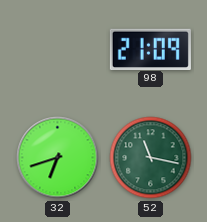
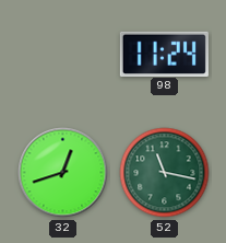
98: 21:09 -> 11:24
32: 6:42 -> 12:42
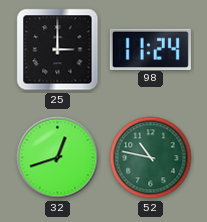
25: none -> 3:00
52: 11:17 -> 10:47
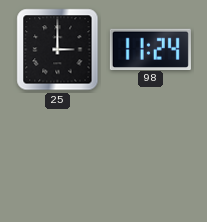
32: 12:42 -> none
52: 10:47 -> none
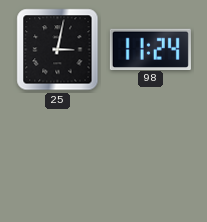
25: 3:00 -> 3:02
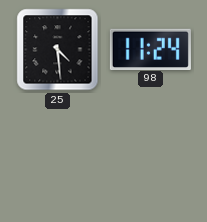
25: 3:02 -> 4:29
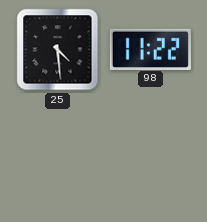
98: 11:24 -> 11:22
